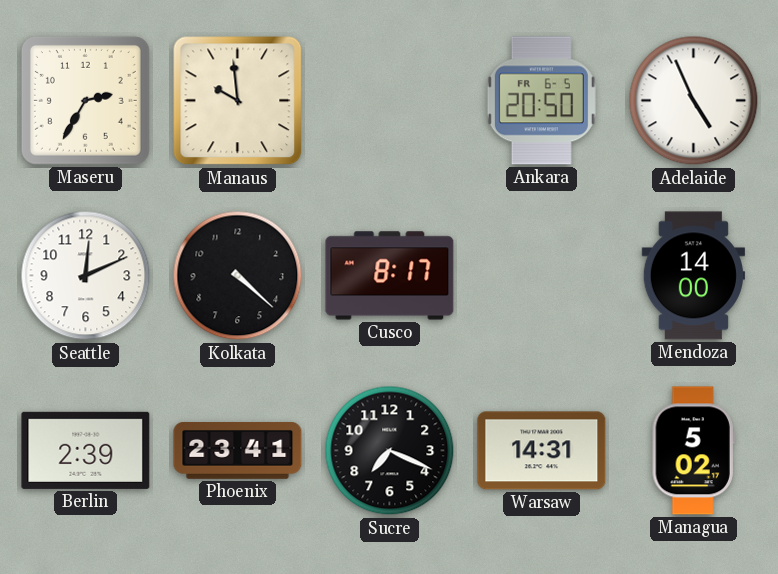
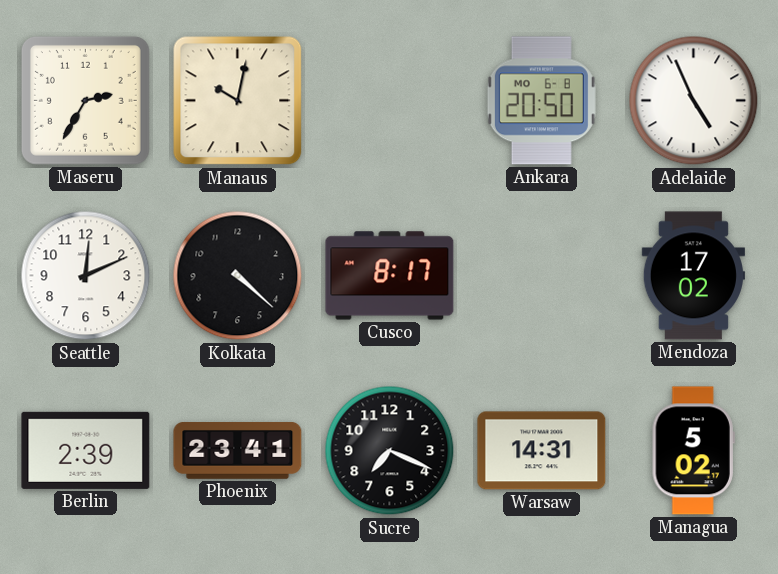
Manaus: 9:59 -> 10:02
Ankara date: FR 6-5 -> MO 6-8
Mendoza: 14:00 -> 17:02
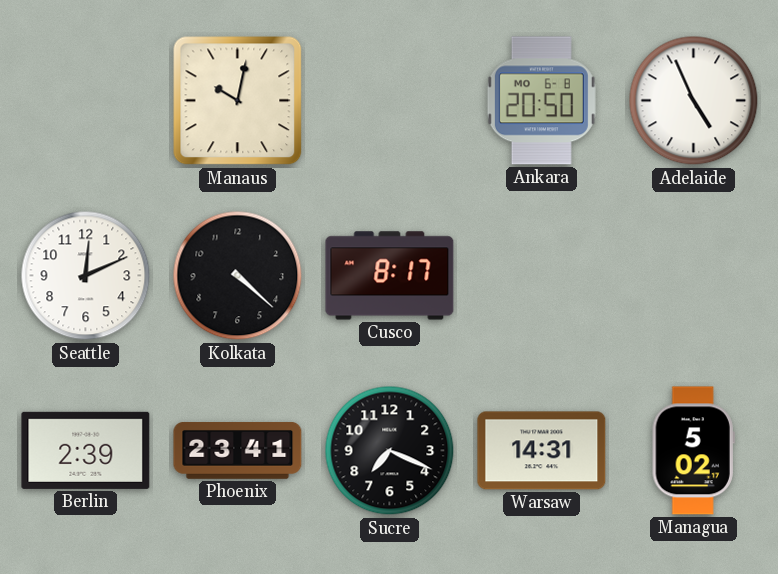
Maseru: 2:35 -> none
Mendoza: 17:02 -> none
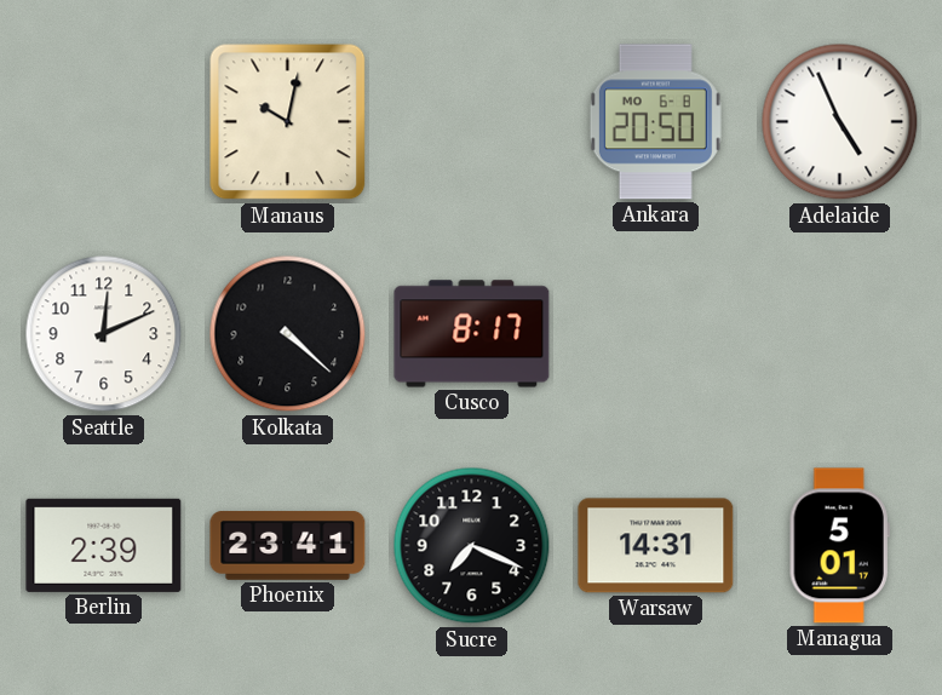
Managua: 5:02 -> 5:01
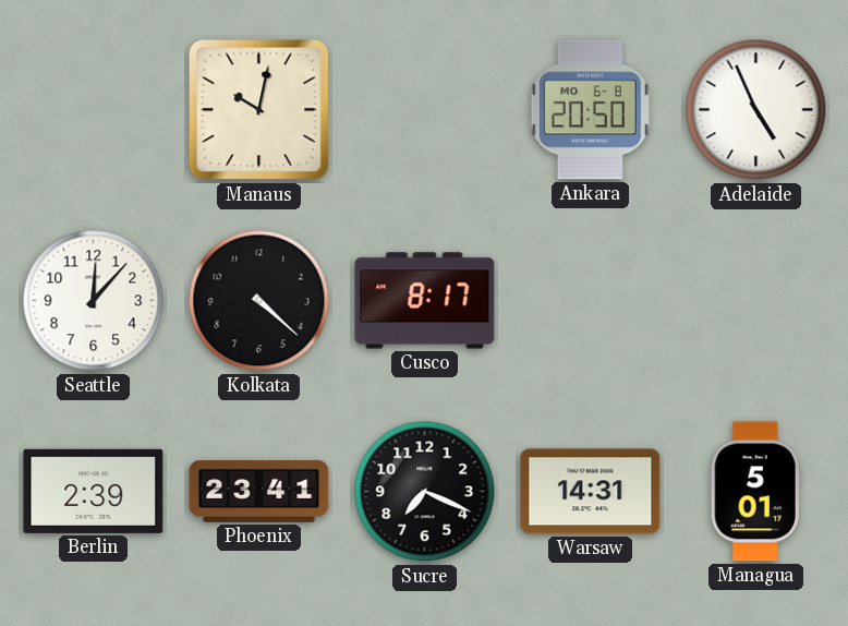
Seattle: 12:11 -> 12:07
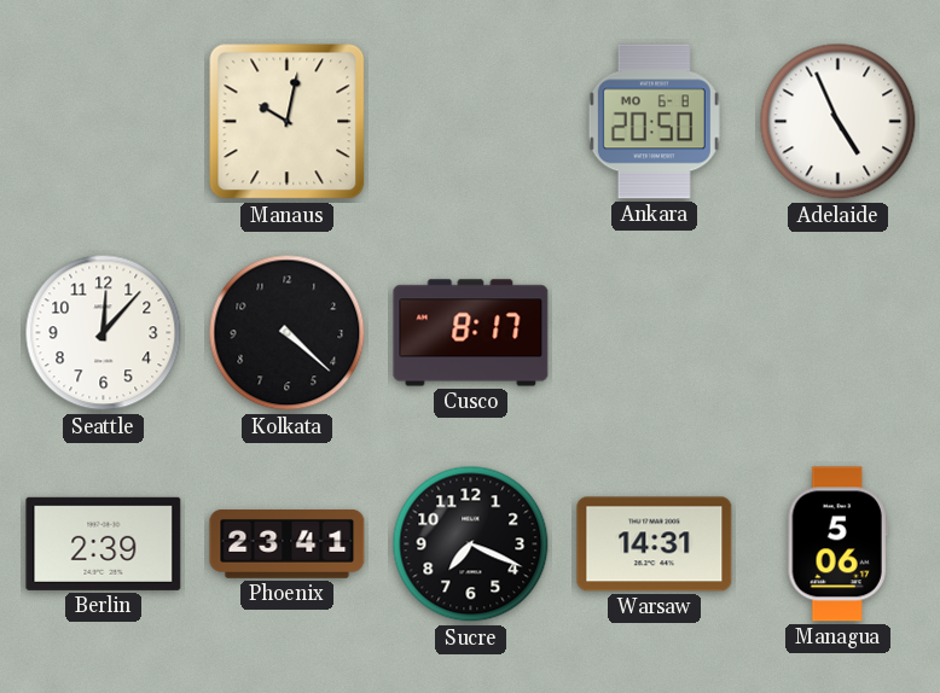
Managua: 5:01 -> 5:06
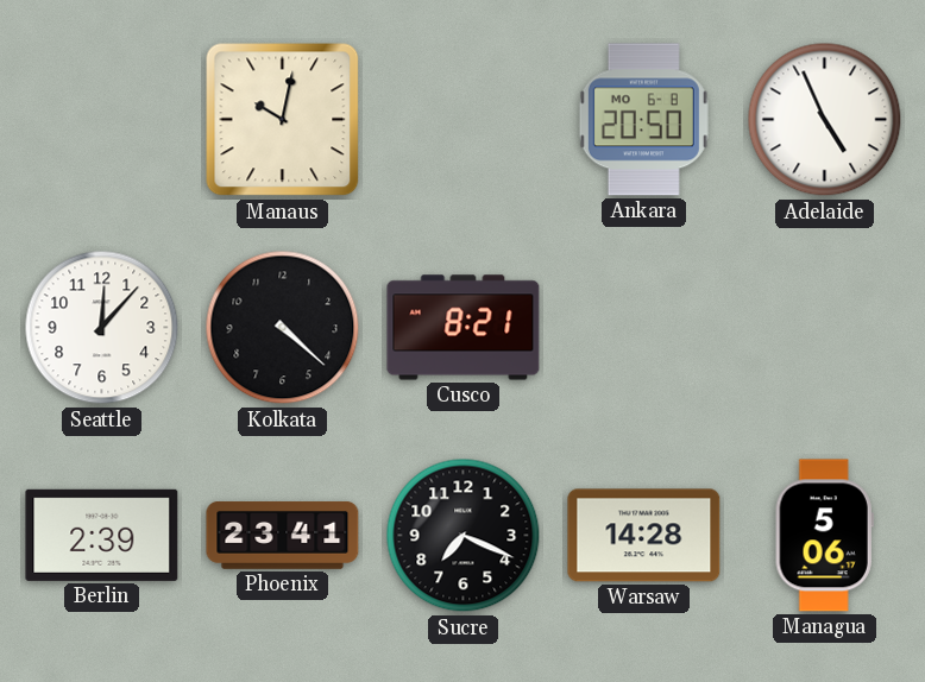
Cusco: 8:17 -> 8:21
Warsaw: 14:31 -> 14:28
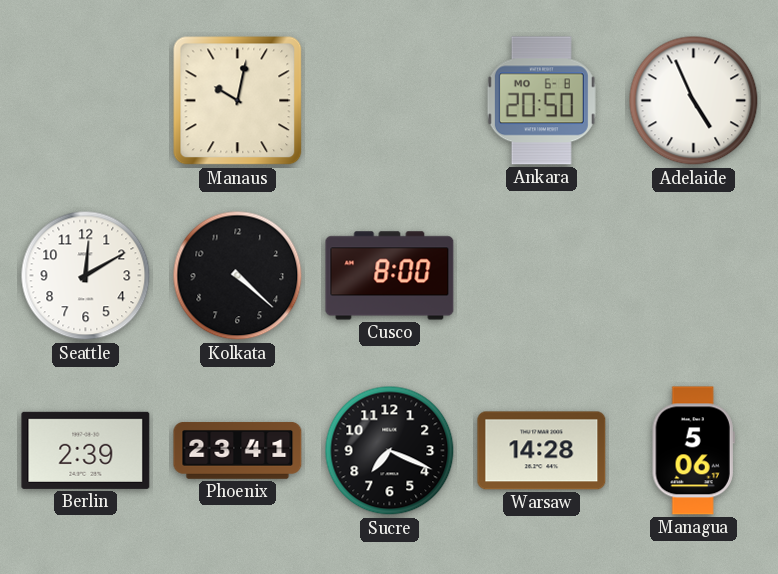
Seattle: 12:07 -> 12:10
Cusco: 8:21 -> 8:00
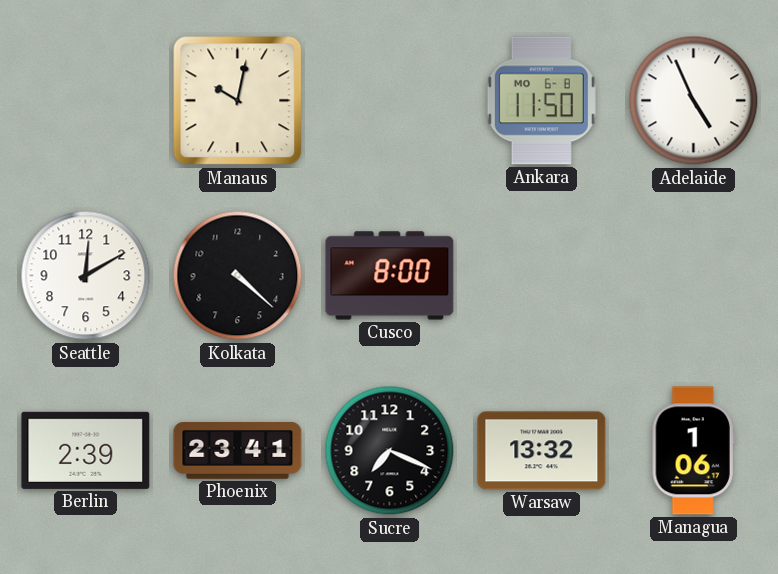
Ankara: 20:50 -> 11:50
Warsaw: 14:28 -> 13:32
Managua: 5:06 -> 1:06
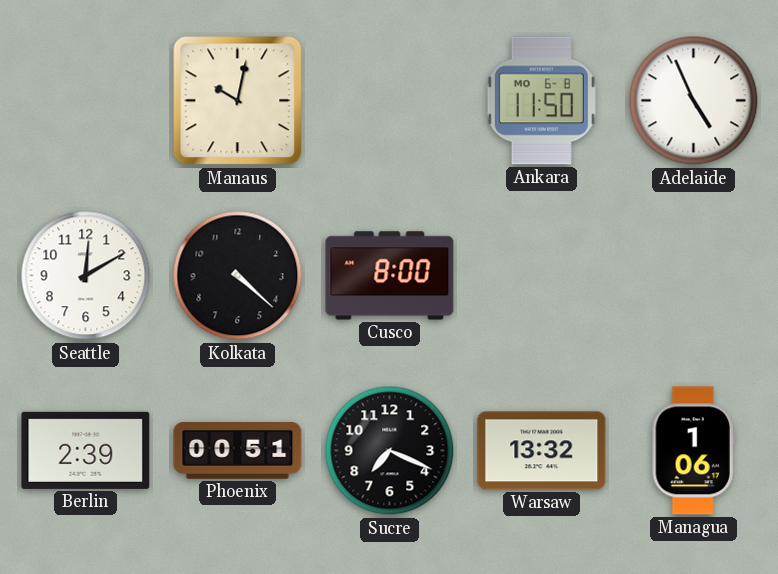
Phoenix: 23:41 -> 00:51
